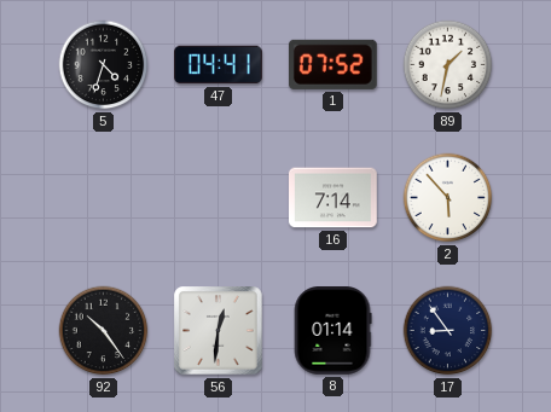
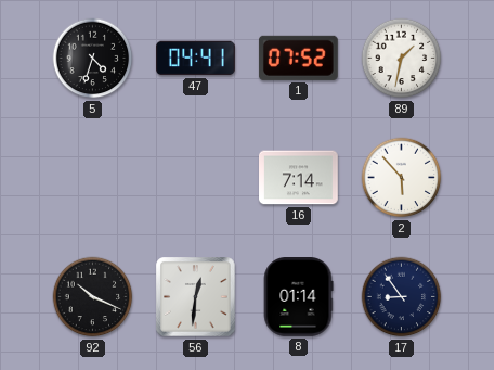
92: 10:24 -> 10:19
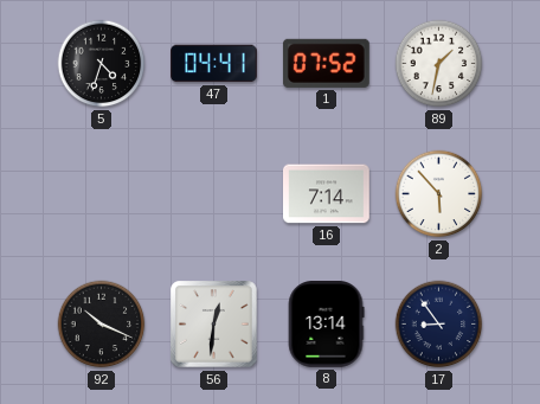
8: 01:14 -> 13:14
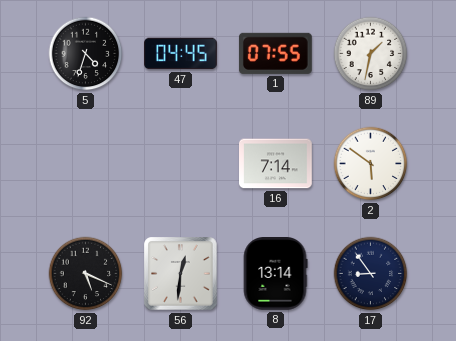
47: 04:41 -> 04:45
1: 07:52 -> 07:55
2: 5:53 -> 5:51
92: 10:19 -> 5:19
